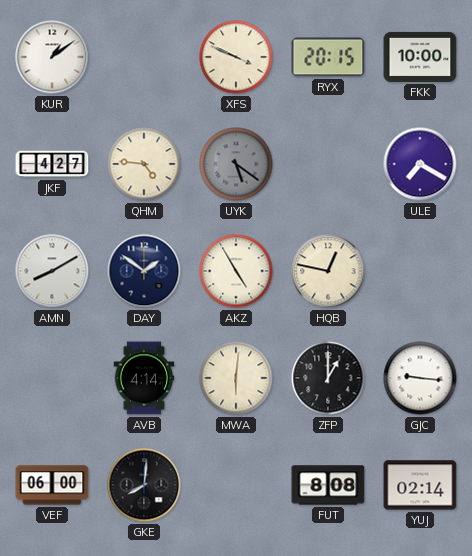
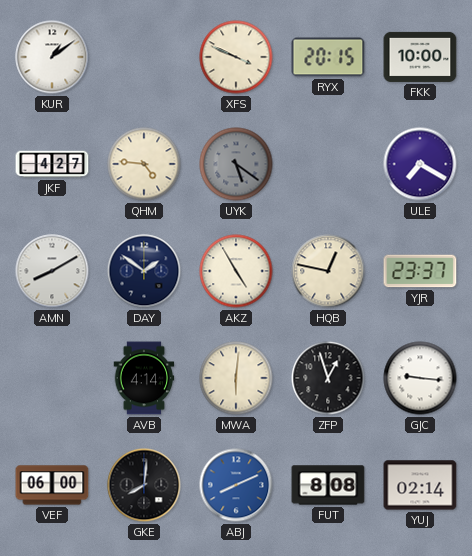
YJR: none -> 23:37
ZFP: 1:00 -> 12:57
ABJ: none -> 8:11
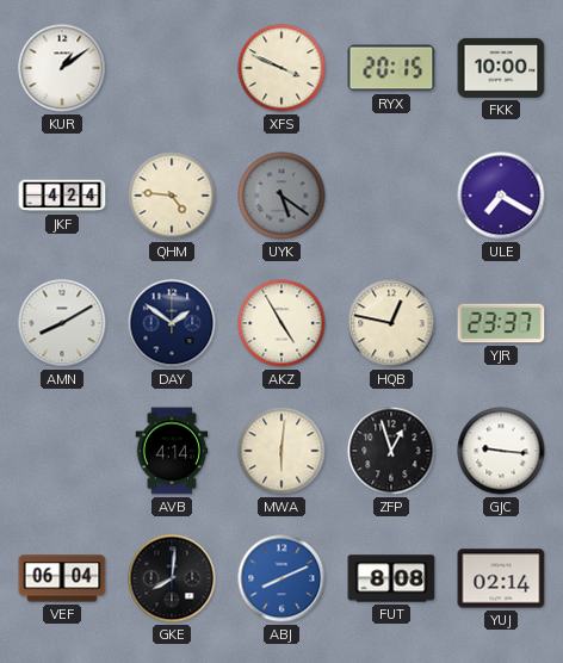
JKF: 4:27 -> 4:24
VEF: 06:00 -> 06:04
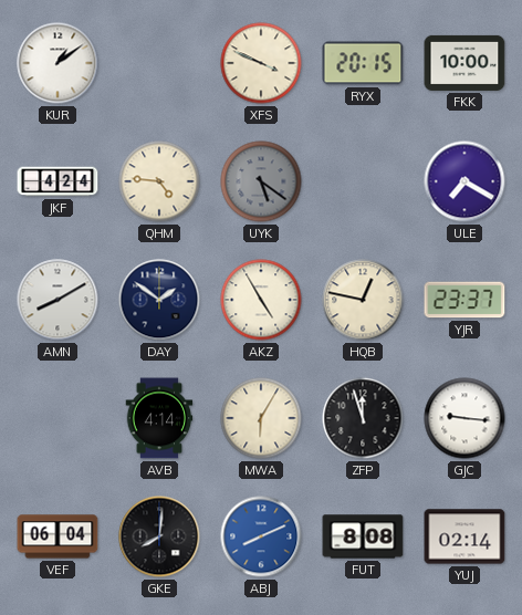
MWA: 6:01 -> 6:05
ZFP: 12:57 -> 11:57
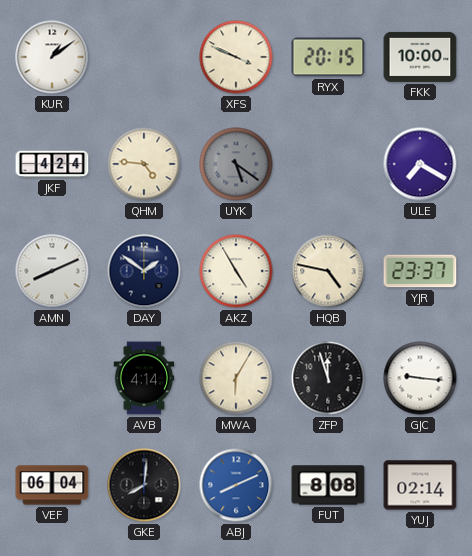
AMN: 8:10 -> 8:11
HQB: 12:47 -> 4:47
